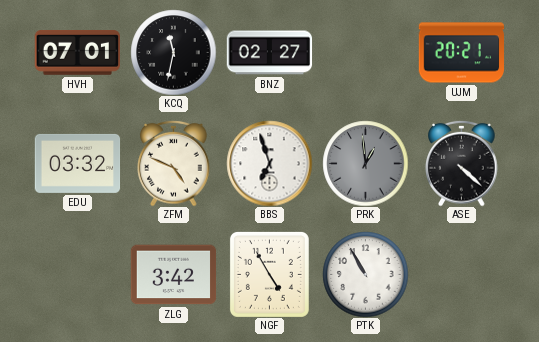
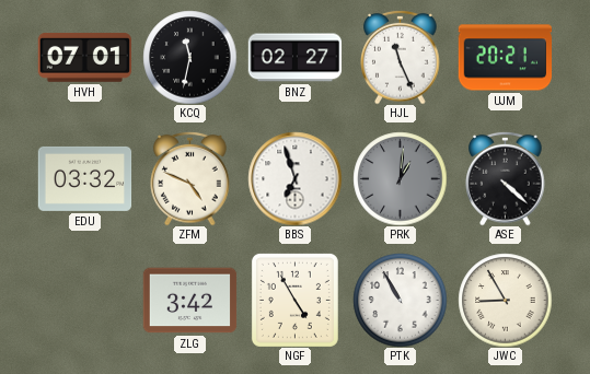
HJL: none -> 11:26
PRK: 12:59 -> 1:01
JWC: none -> 8:55
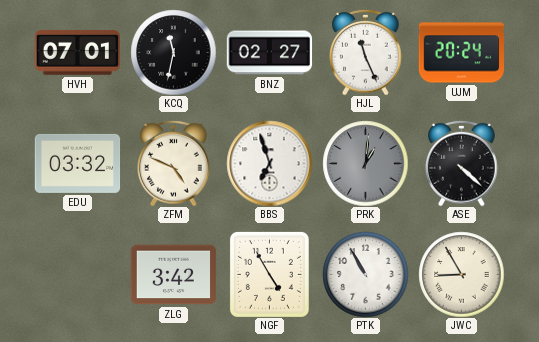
UJM: 20:21 -> 20:24
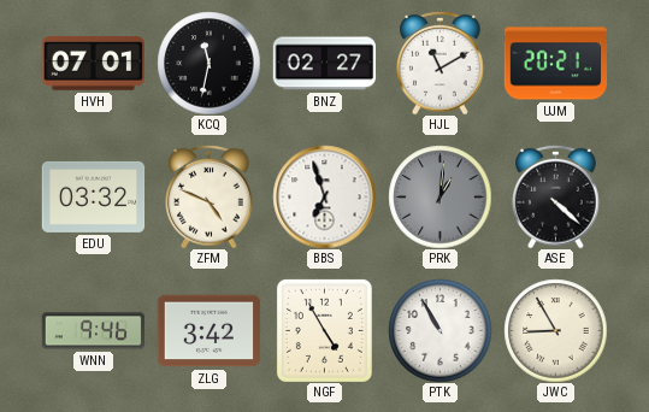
HJL: 11:26 -> 11:10
UJM: 20:24 -> 20:21
WNN: none -> 9:46
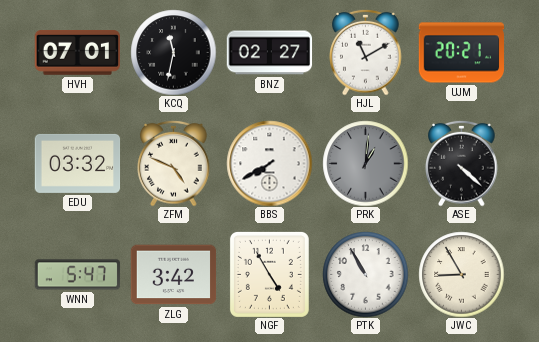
BBS: 6:57 -> 7:40
WNN: 9:46 -> 5:47
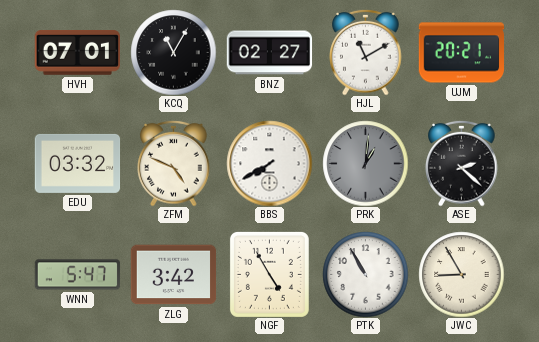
KCQ: 11:32 -> 11:05
ASE: 4:22 -> 2:22
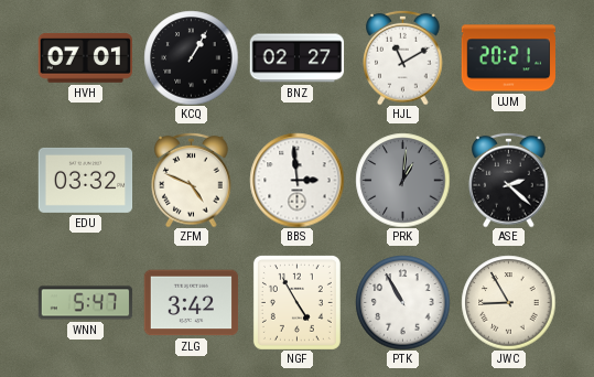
KCQ: 11:05 -> 1:05
BBS: 7:40 -> 2:59
